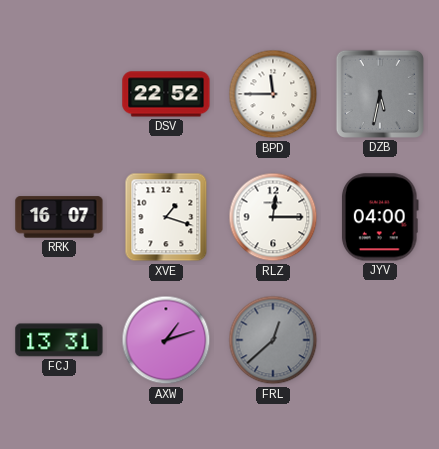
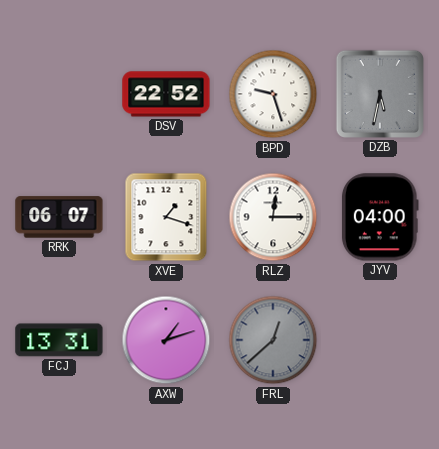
BPD: 11:45 -> 9:27
RRK: 16:07 -> 06:07
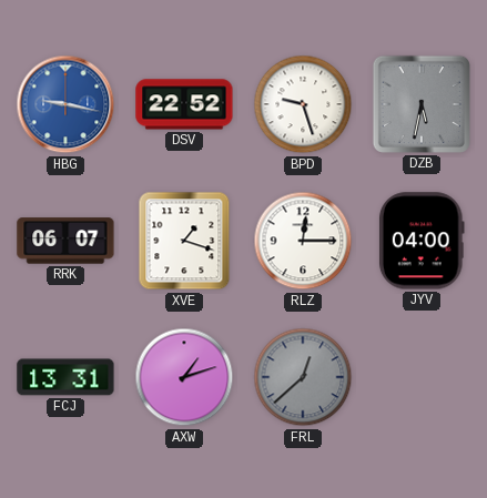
HBG: none -> 9:17
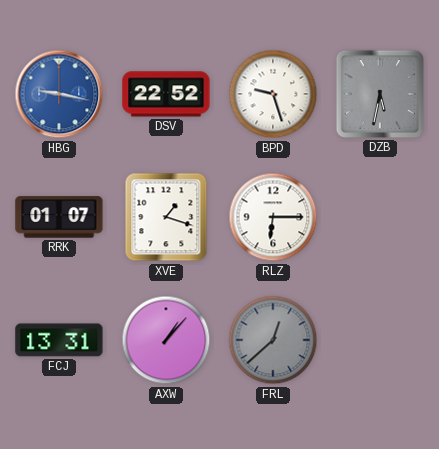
RRK: 06:07 -> 01:07
RLZ: 12:15 -> 6:15
JYV: 04:00 -> none
AXW: 1:12 -> 1:07
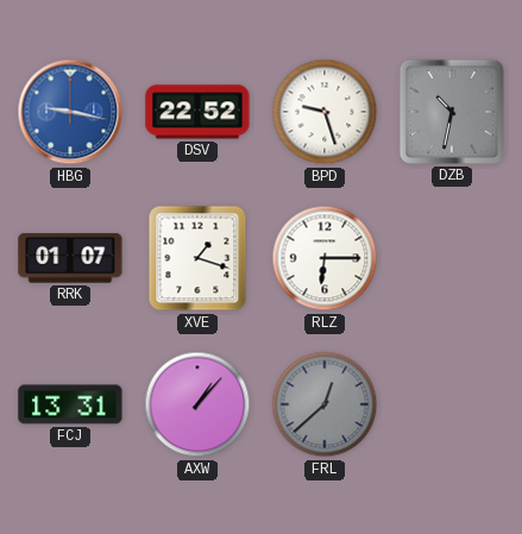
DZB: 5:32 -> 10:32
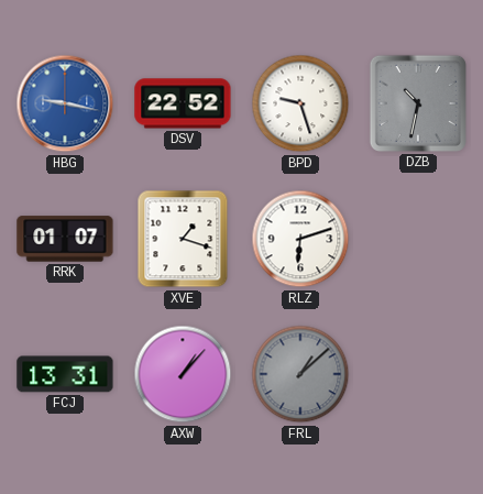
RLZ: 6:15 -> 6:12
FRL: 12:38 -> 1:08
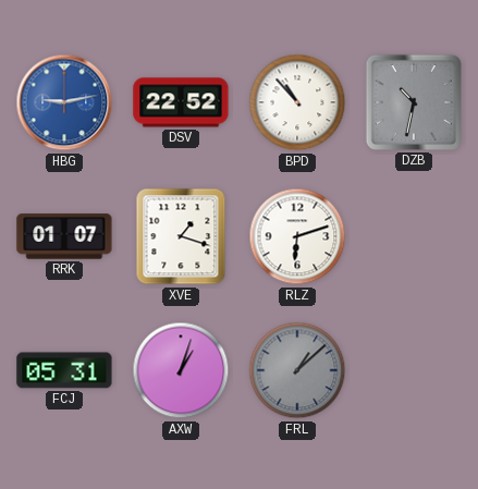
HBG: 9:17 -> 9:13
BPD: 9:27 -> 10:53
FCJ: 13:31 -> 05:31
AXW: 1:07 -> 1:03
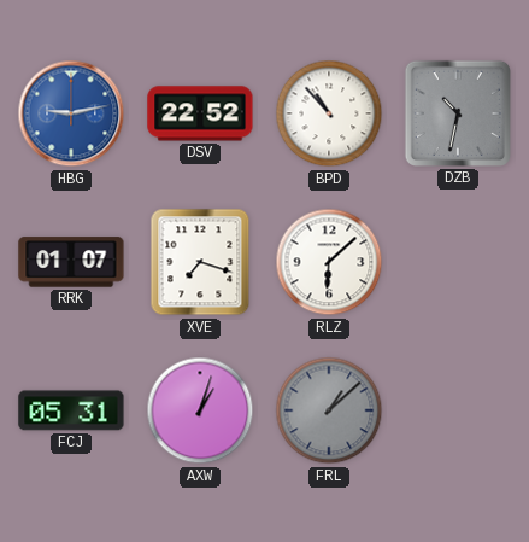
XVE: 1:18 -> 7:18
RLZ: 6:12 -> 6:08
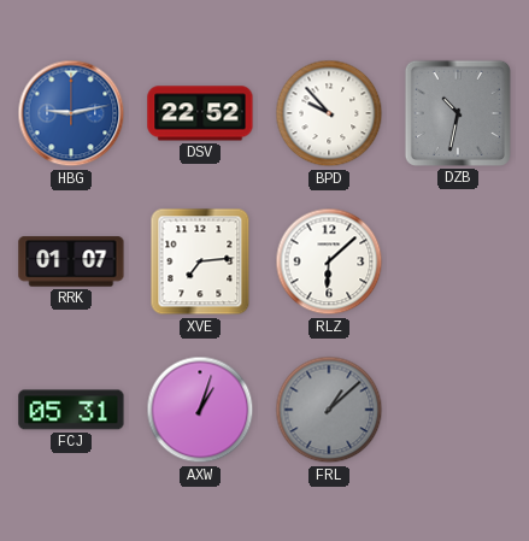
BPD: 10:53 -> 9:53
XVE: 7:18 -> 7:14
